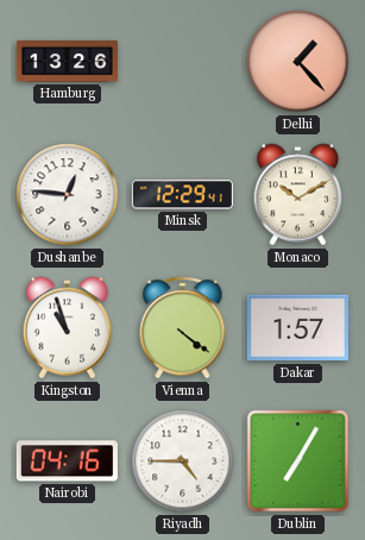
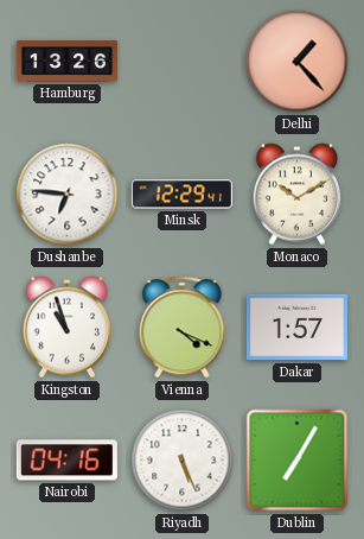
Dushanbe: 12:46 -> 6:46
Vienna: 4:21 -> 4:19
Riyadh: 4:45 -> 5:26
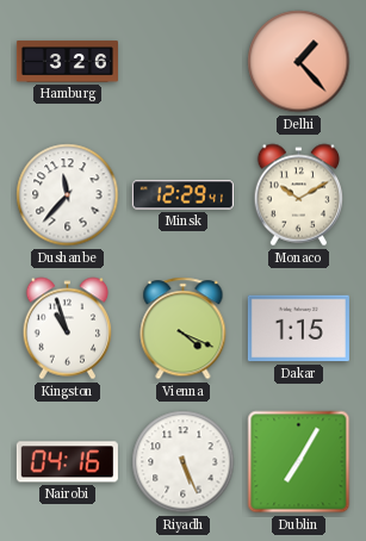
Hamburg: 13:26 -> 3:26
Dushanbe: 6:46 -> 11:37
Dakar: 1:57 -> 1:15
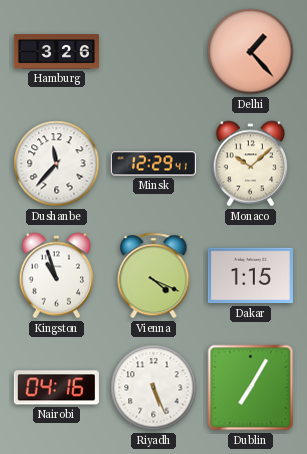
Monaco: 10:10 -> 10:08
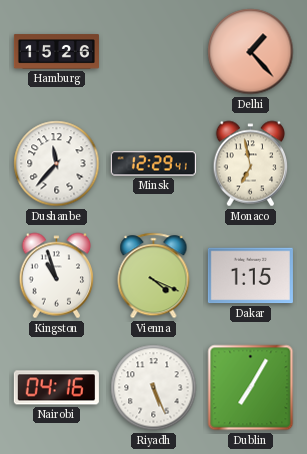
Hamburg: 3:26 -> 15:26
Monaco: 10:08 -> 6:58
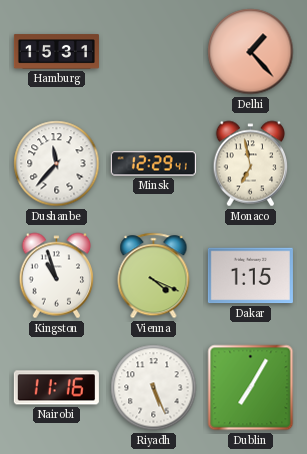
Hamburg: 15:26 -> 15:31
Nairobi: 04:16 -> 11:16
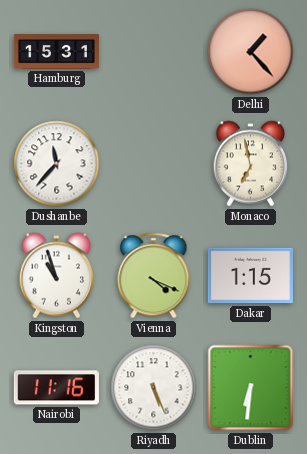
Minsk: 12:29 -> none
Dublin: 7:05 -> 6:31
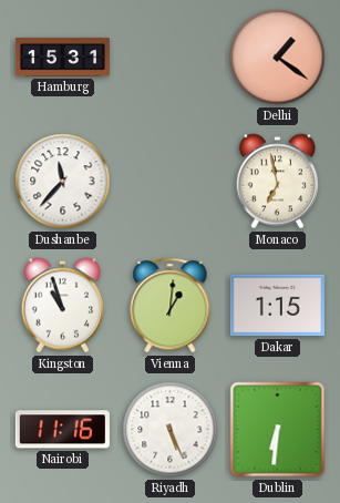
Delhi: 1:23 -> 1:21
Vienna: 4:19 -> 1:01
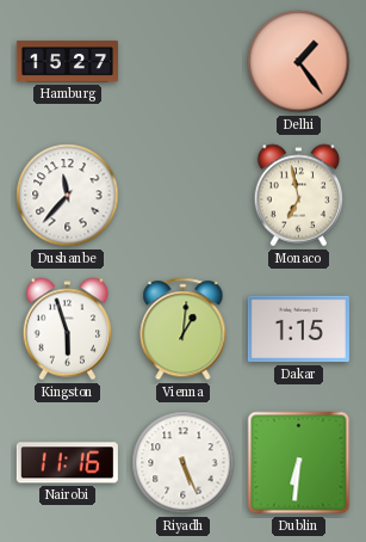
Hamburg: 15:31 -> 15:27
Delhi: 1:21 -> 1:24
Kingston: 10:57 -> 5:57
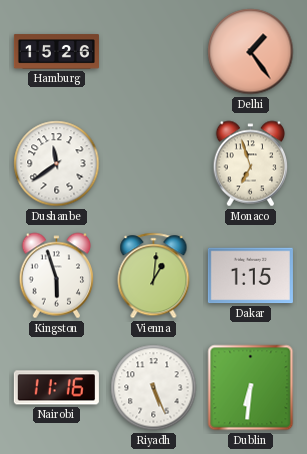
Hamburg: 15:27 -> 15:26
Dushanbe: 11:37 -> 11:39
Monaco: 6:58 -> 6:57
